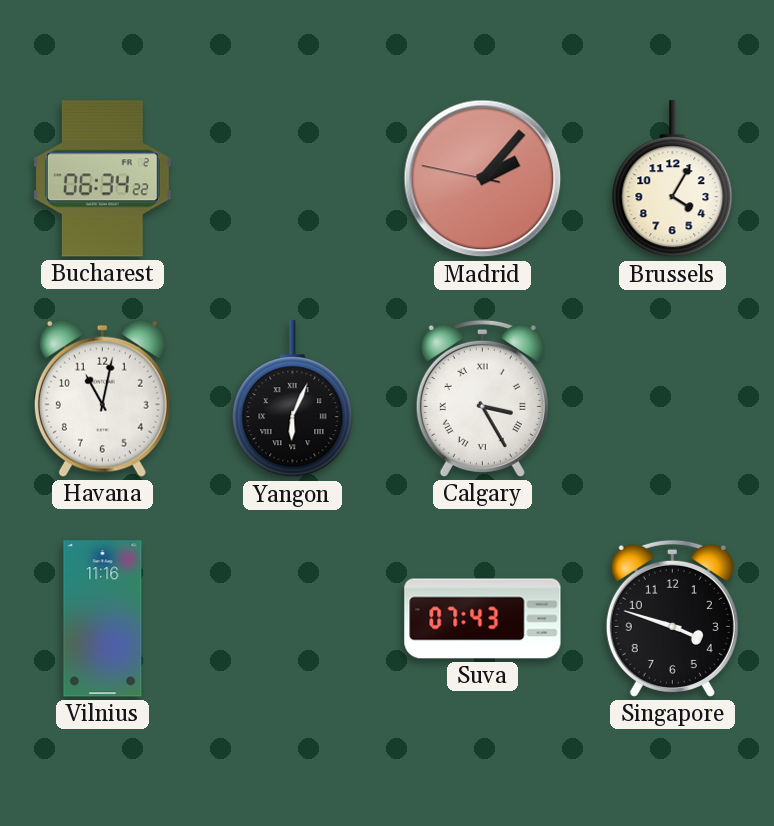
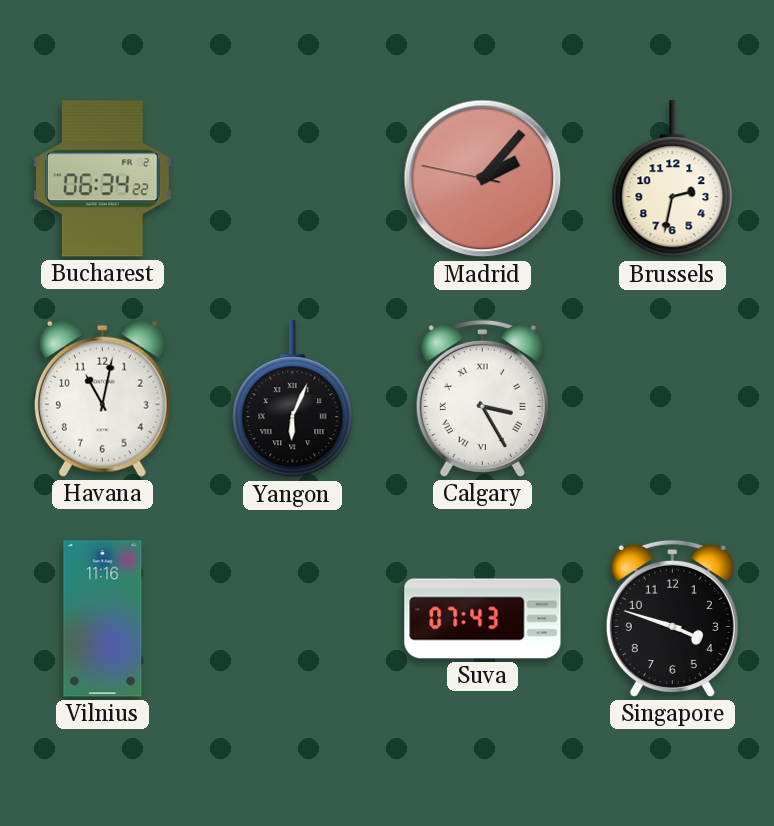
Brussels: 4:05 -> 2:32
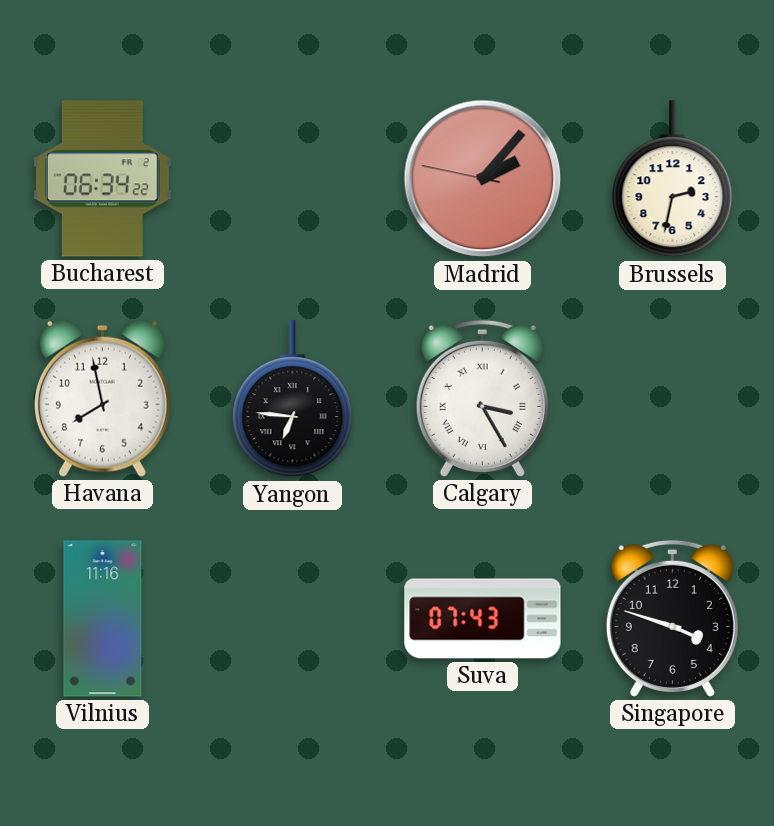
Havana: 11:02 -> 7:58
Yangon: 6:04 -> 6:46
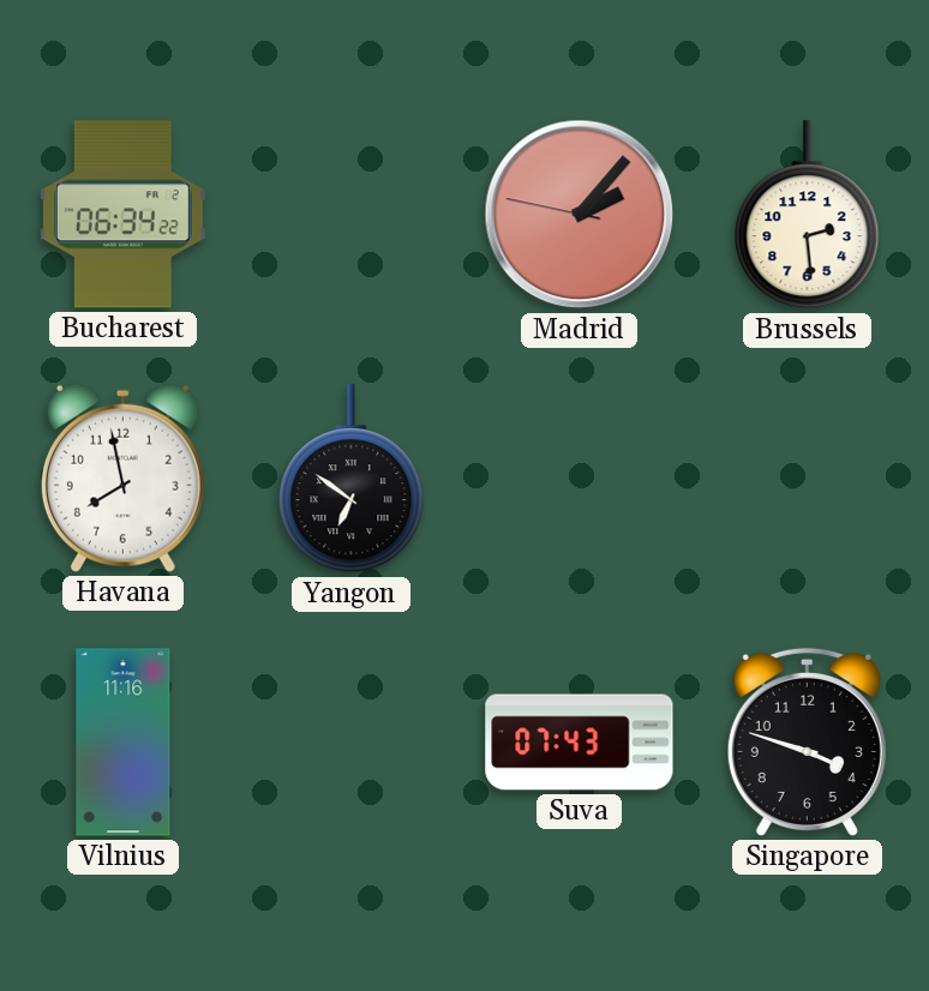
Brussels: 2:32 -> 2:29
Yangon: 6:46 -> 6:51
Calgary: 3:25 -> none
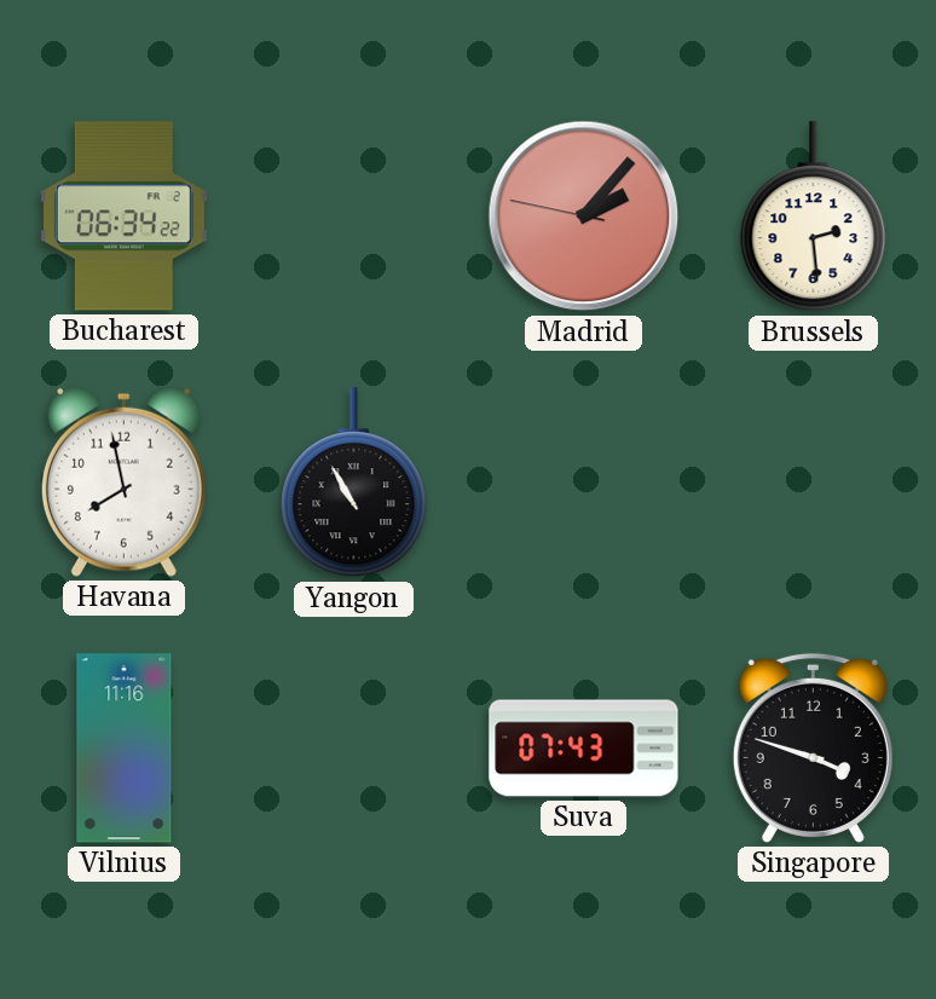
Yangon: 6:51 -> 10:55
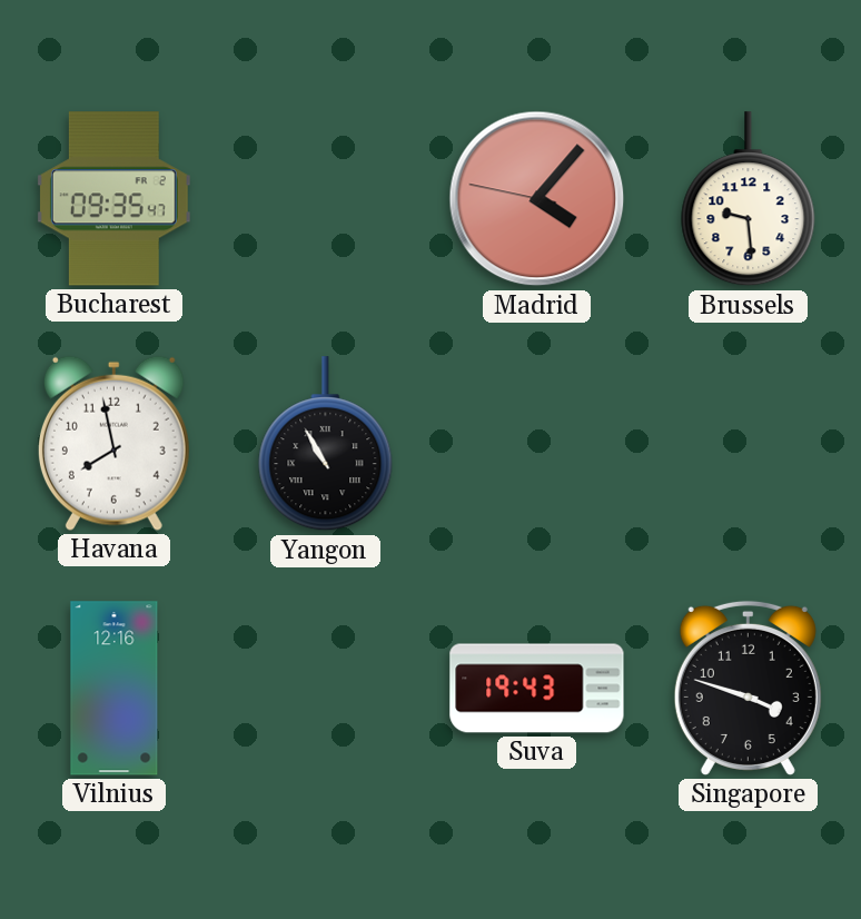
Bucharest: 06:34 -> 09:35
Madrid: 2:06 -> 4:06
Brussels: 2:29 -> 9:29
Vilnius: 11:16 -> 12:16
Suva: 07:43 -> 19:43
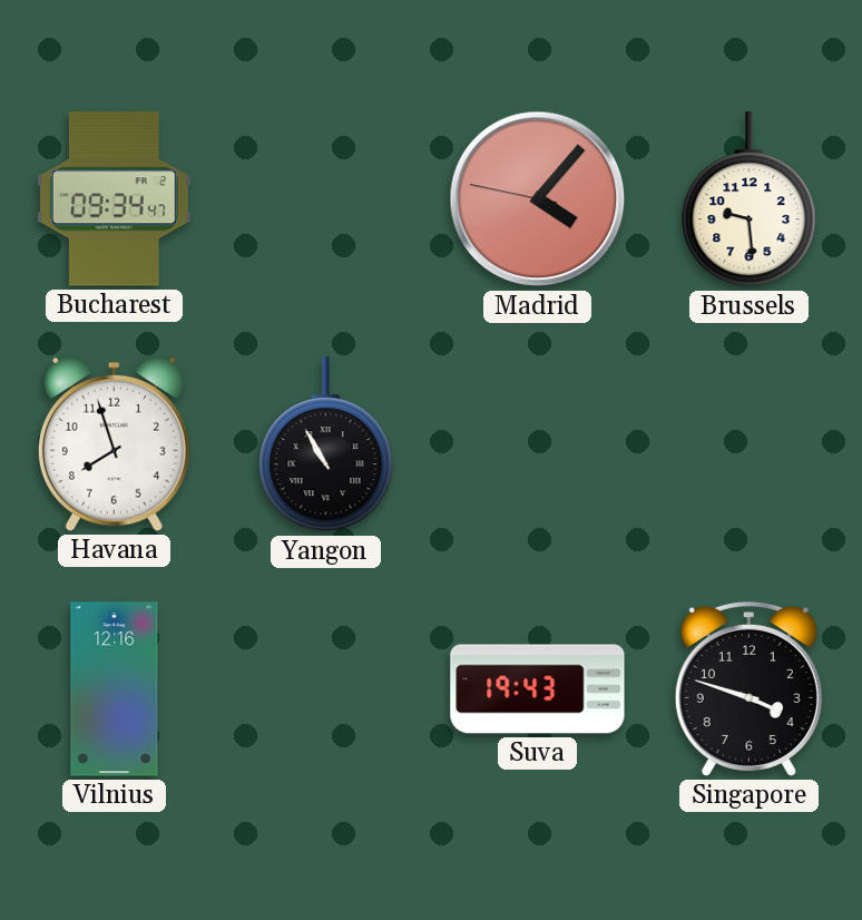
Bucharest: 09:35 -> 09:34
Havana: 7:58 -> 7:57
